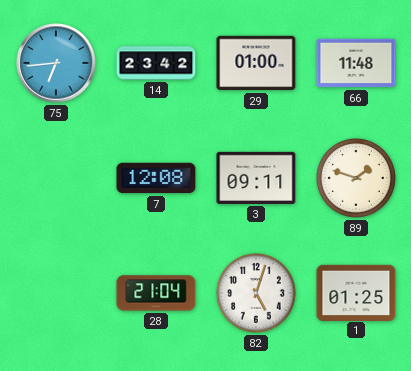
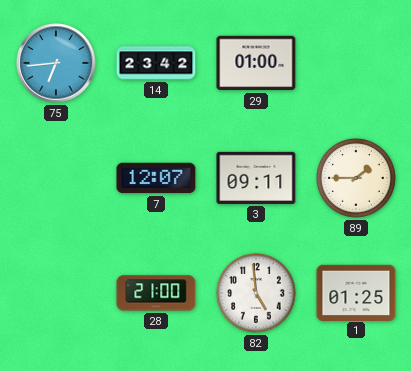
66: 11:48 -> none
7: 12:08 -> 12:07
89: 1:48 -> 1:45
28: 21:04 -> 21:00
82: 5:03 -> 4:59
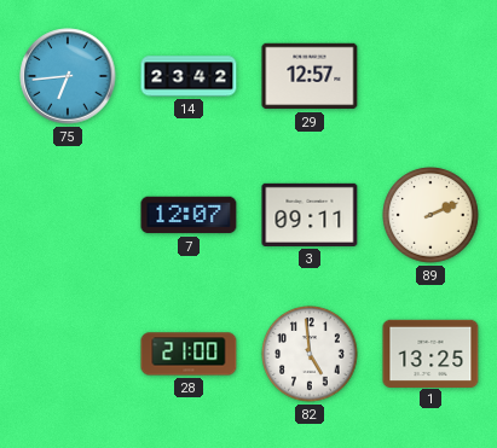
29: 01:00 -> 12:57
89: 1:45 -> 2:11
1: 01:25 -> 13:25
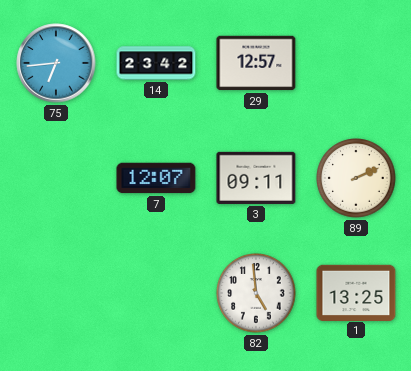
28: 21:00 -> none
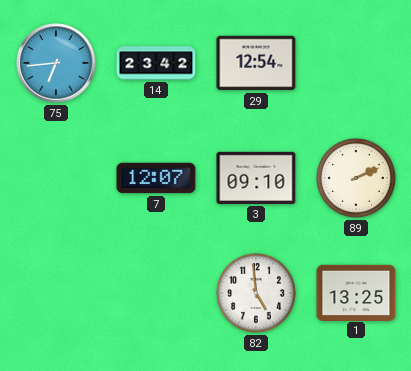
29: 12:57 -> 12:54
3: 09:11 -> 09:10
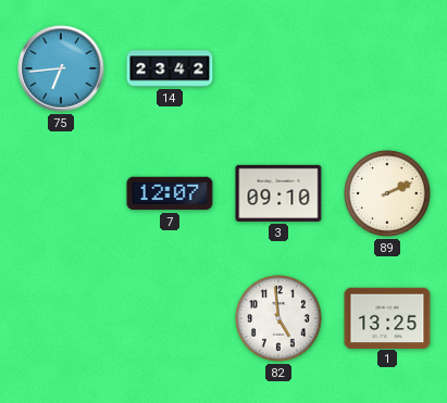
29: 12:54 -> none
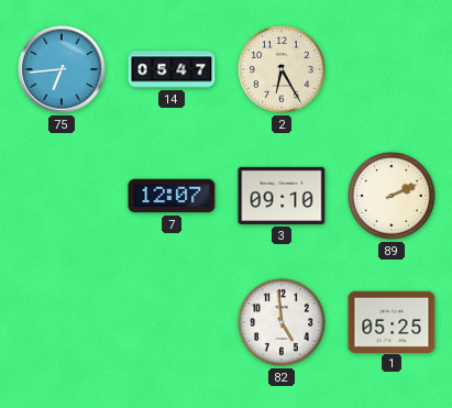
14: 23:42 -> 05:47
2: none -> 6:25
1: 13:25 -> 05:25
